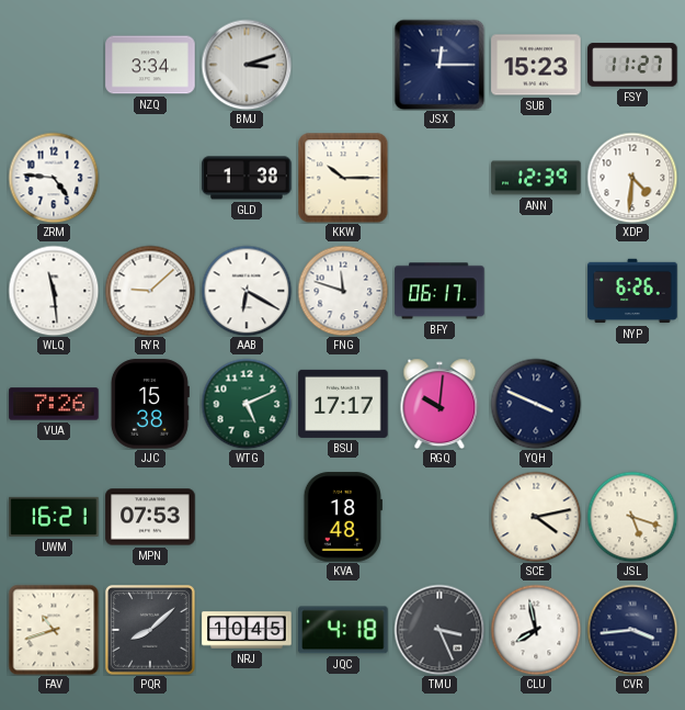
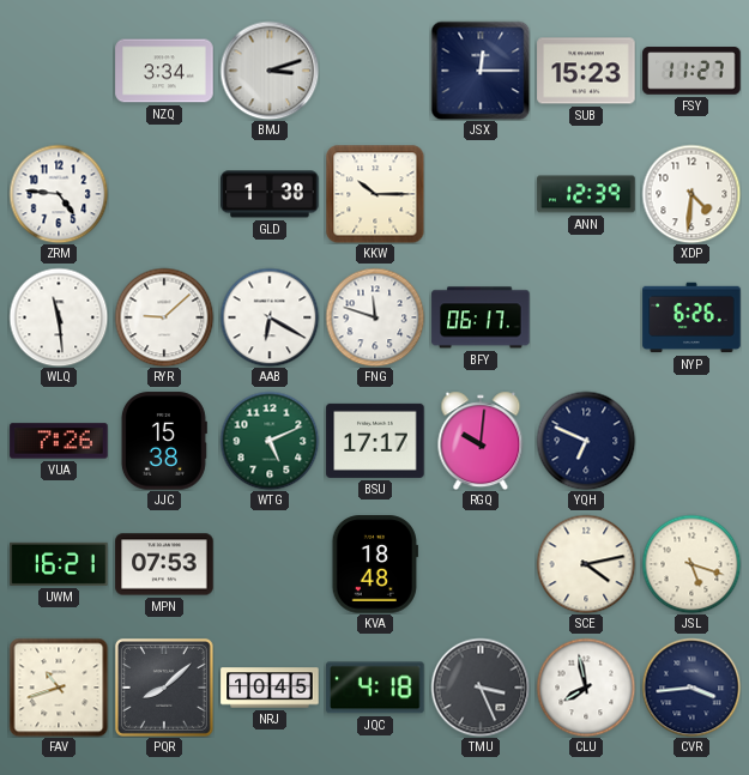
YQH: 3:49 -> 6:49
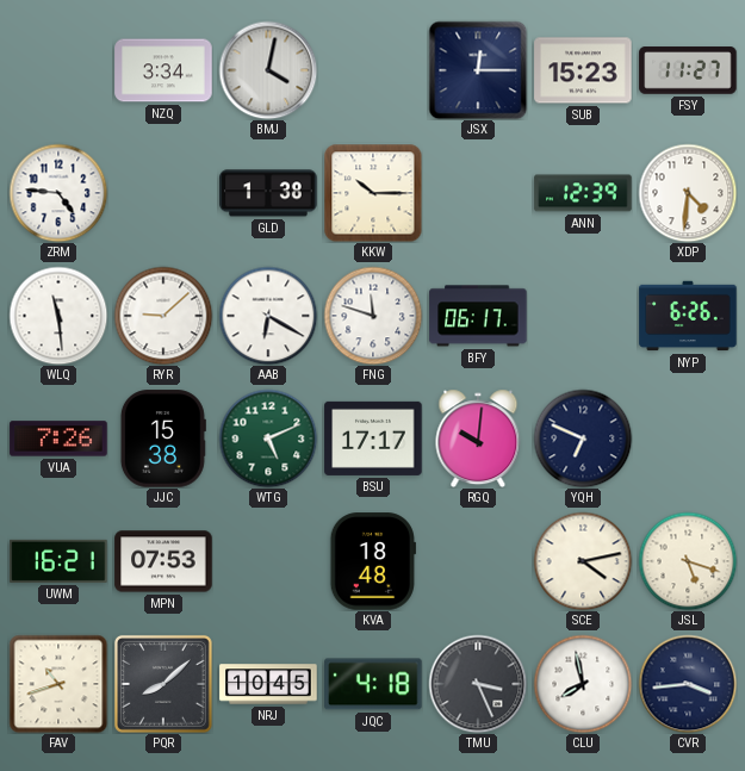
BMJ: 3:12 -> 4:02
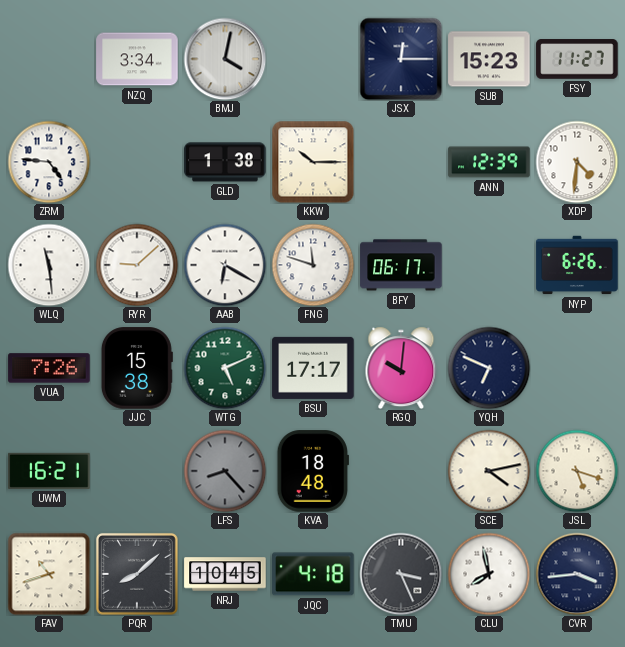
MPN: 07:53 -> none
LFS: none -> 8:23
